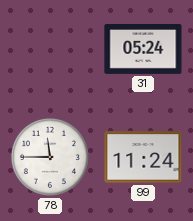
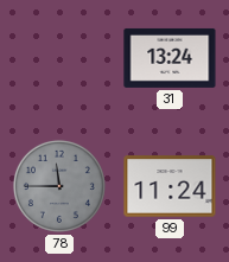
31: 05:24 -> 13:24
78 dial: white -> grey
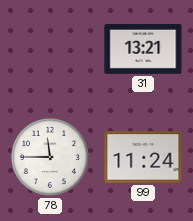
31: 13:24 -> 13:21
78 dial: grey -> white
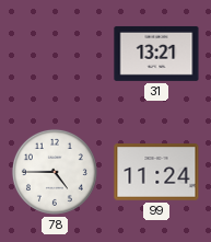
78: 11:45 -> 4:45
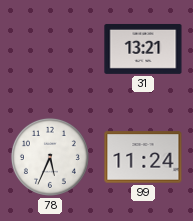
78: 4:45 -> 5:34
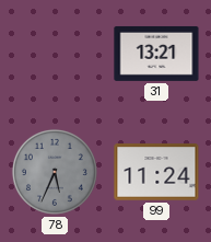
78 dial: white -> grey
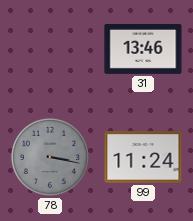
31: 13:21 -> 13:46
78: 5:34 -> 3:17
